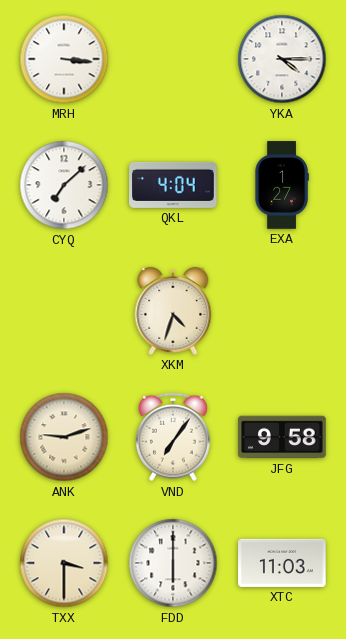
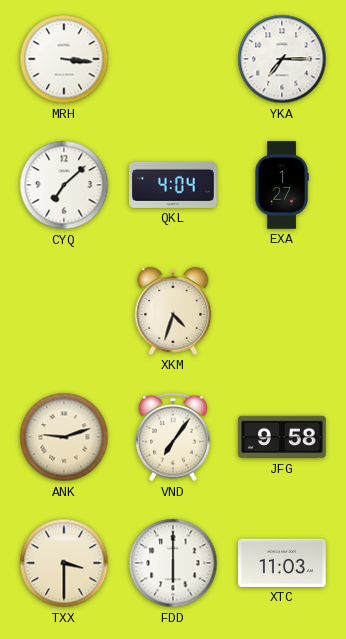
YKA: 4:15 -> 7:15
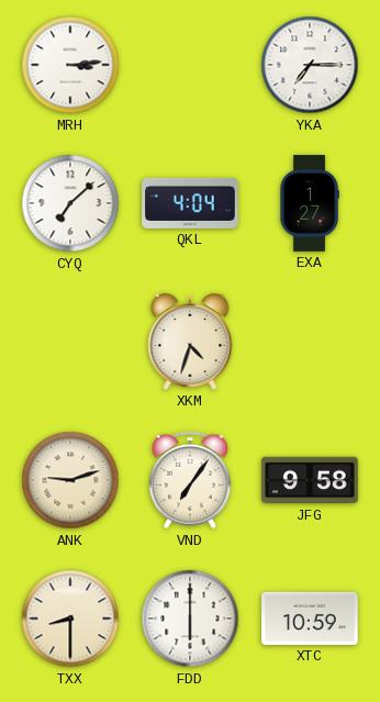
MRH: 3:16 -> 3:14
TXX: 3:30 -> 8:30
XTC: 11:03 -> 10:59
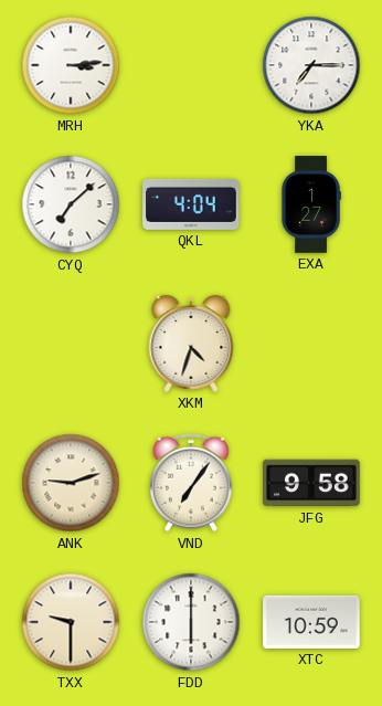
TXX: 8:30 -> 9:30
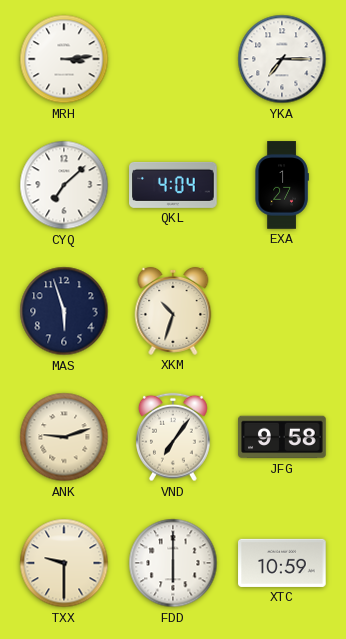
MAS: none -> 5:57
XKM: 4:33 -> 10:33
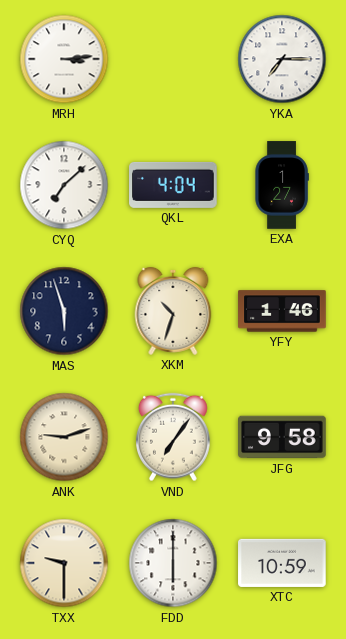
YFY: none -> 1:46
